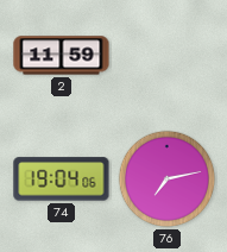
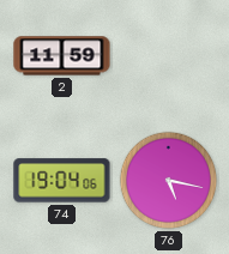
76: 7:13 -> 5:17
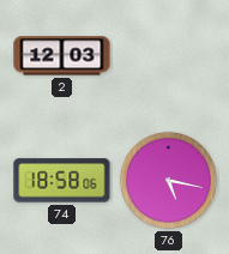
2: 11:59 -> 12:03
74: 19:04 -> 18:58
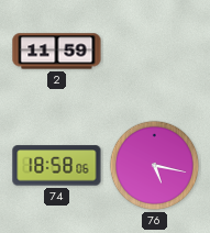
2: 12:03 -> 11:59
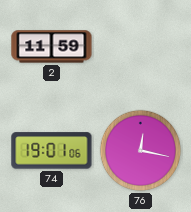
74: 18:58 -> 19:01
76: 5:17 -> 12:17
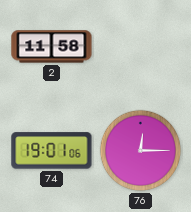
2: 11:59 -> 11:58
76: 12:17 -> 12:15
